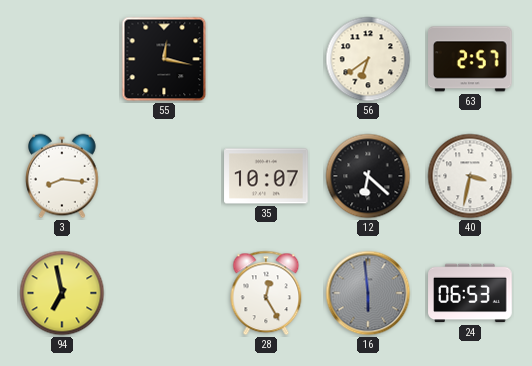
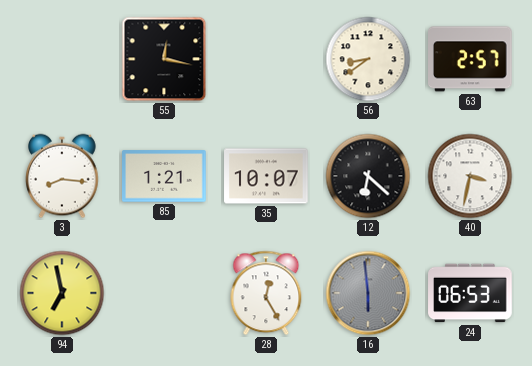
56: 6:39 -> 8:39
85: none -> 1:21
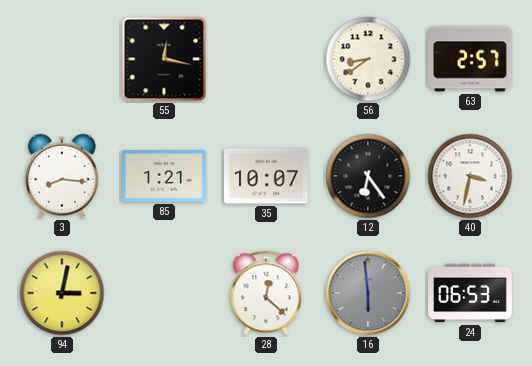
12: 6:22 -> 6:24
94: 6:58 -> 3:02
28: 12:25 -> 12:22
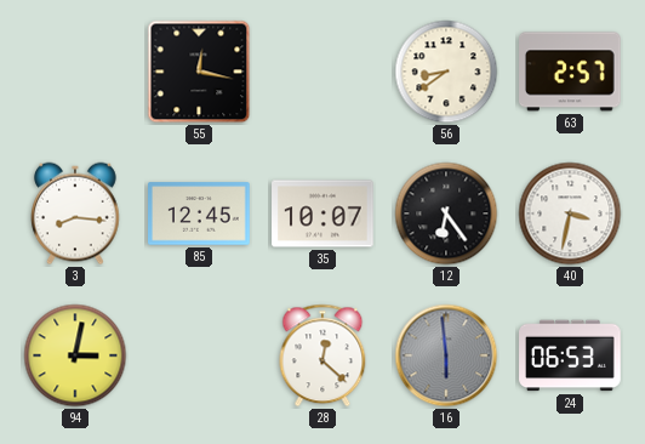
85: 1:21 -> 12:45
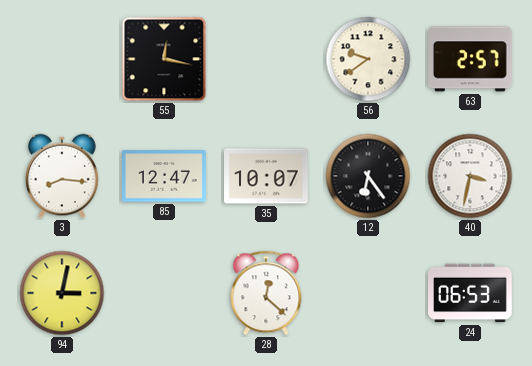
56: 8:39 -> 9:39
85: 12:45 -> 12:47
16: 5:59 -> none
